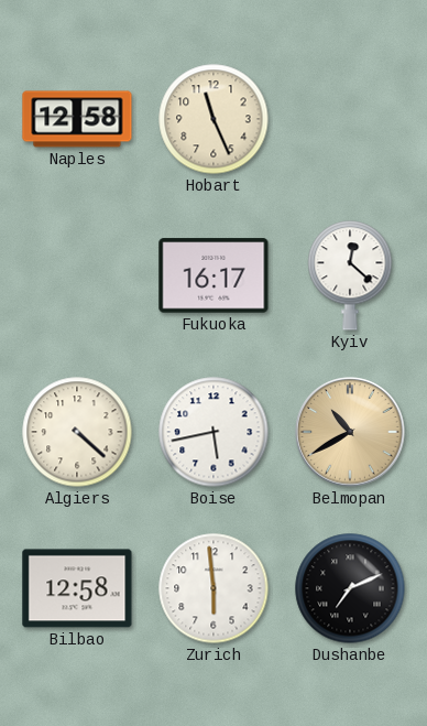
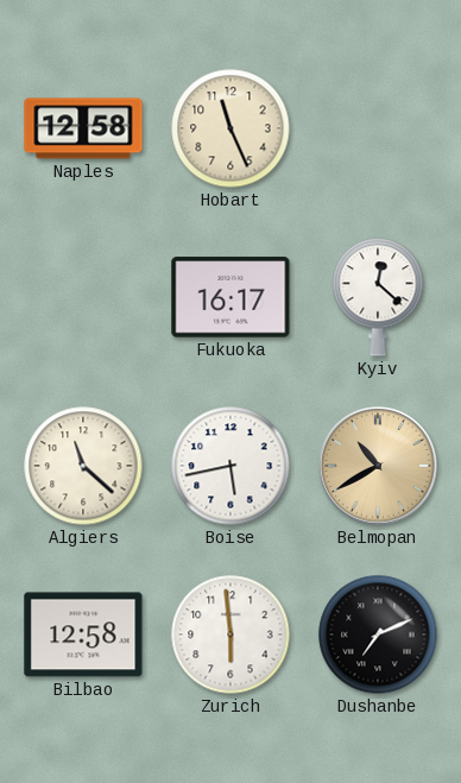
Algiers: 4:22 -> 11:22
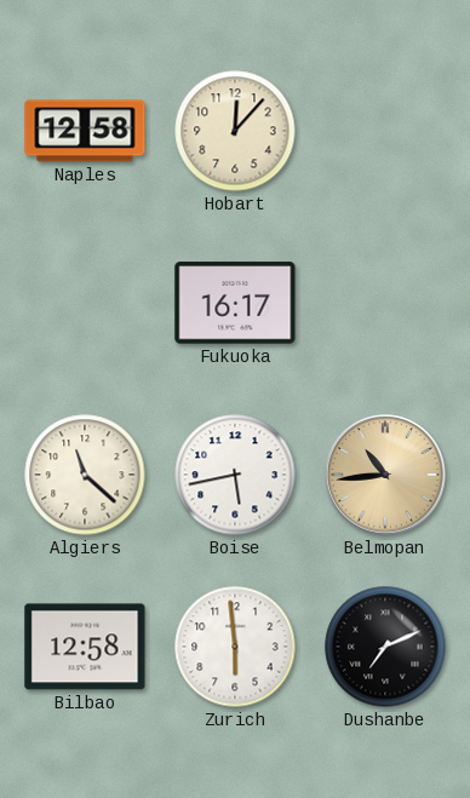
Hobart: 11:26 -> 12:07
Kyiv: 12:22 -> none
Belmopan: 10:40 -> 10:44
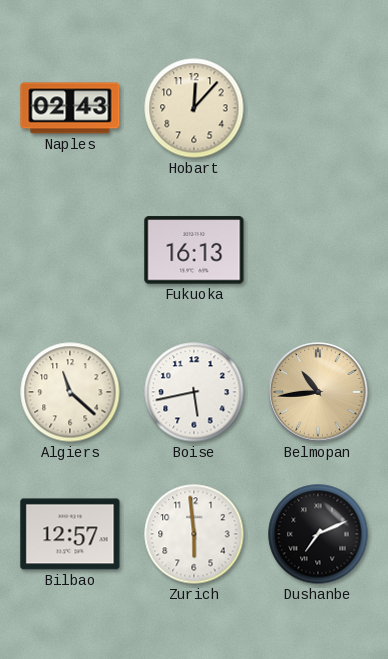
Naples: 12:58 -> 02:43
Fukuoka: 16:17 -> 16:13
Bilbao: 12:58 -> 12:57
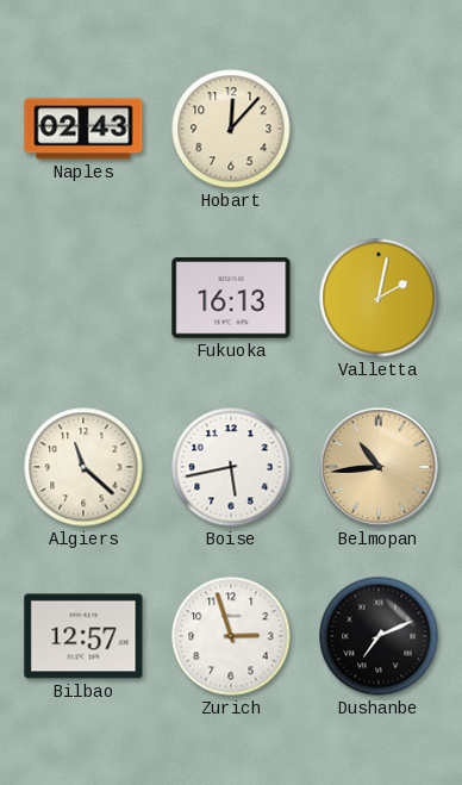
Valletta: none -> 2:02
Zurich: 5:59 -> 2:57
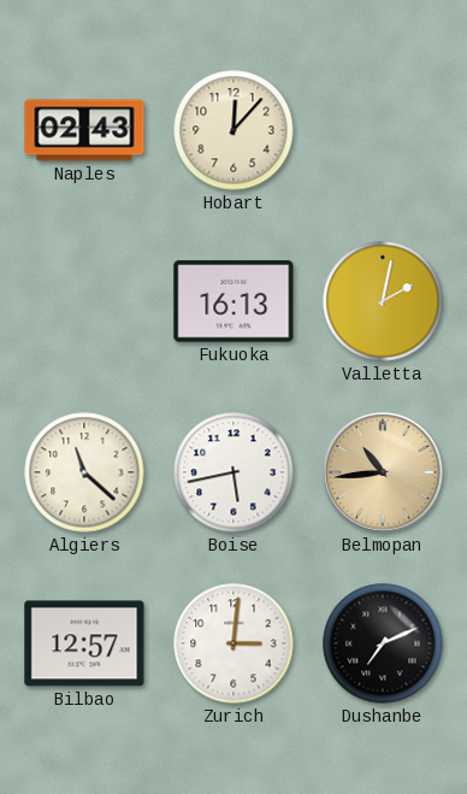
Zurich: 2:57 -> 3:01
